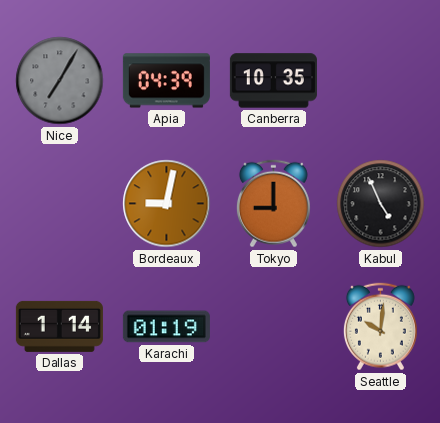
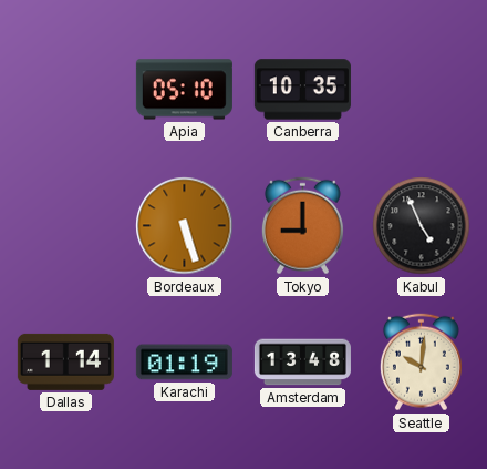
Nice: 7:05 -> none
Apia: 04:39 -> 05:10
Bordeaux: 9:02 -> 5:27
Amsterdam: none -> 13:48
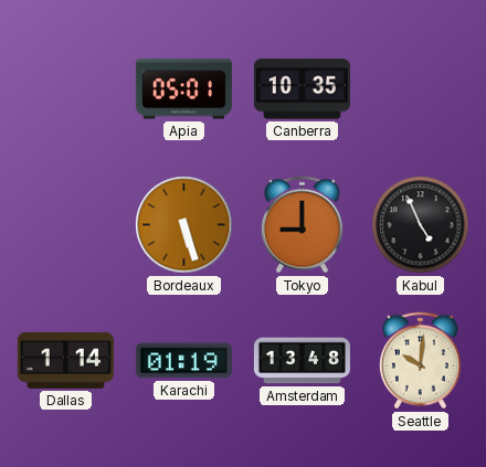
Apia: 05:10 -> 05:01
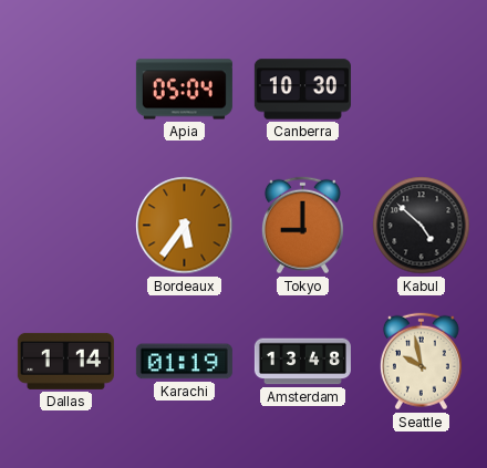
Apia: 05:01 -> 05:04
Canberra: 10:35 -> 10:30
Bordeaux: 5:27 -> 5:36
Kabul: 4:56 -> 4:52
Seattle: 10:01 -> 9:58
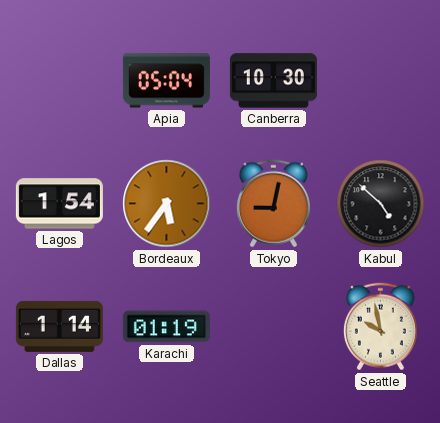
Lagos: none -> 1:54
Tokyo: 9:00 -> 9:02
Amsterdam: 13:48 -> none
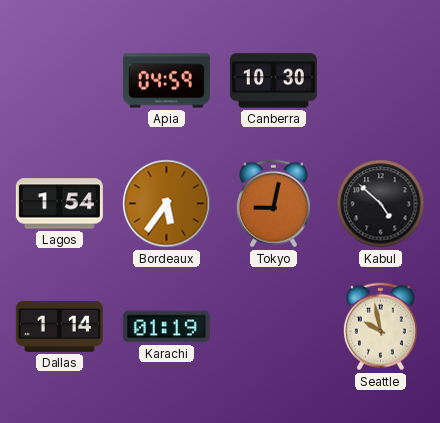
Apia: 05:04 -> 04:59
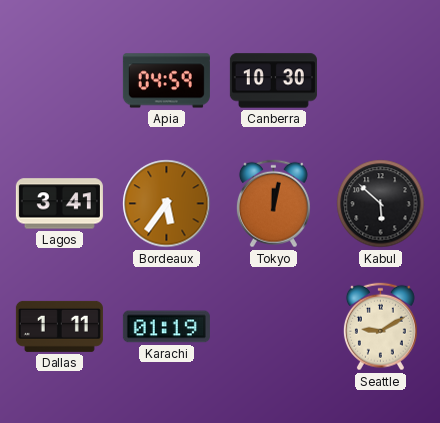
Lagos: 1:54 -> 3:41
Tokyo: 9:02 -> 12:02
Kabul: 4:52 -> 5:52
Dallas: 1:14 -> 1:11
Seattle: 9:58 -> 9:10
